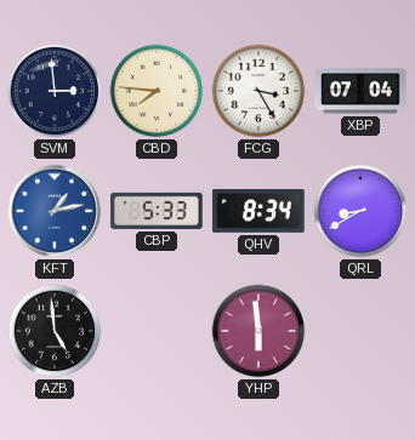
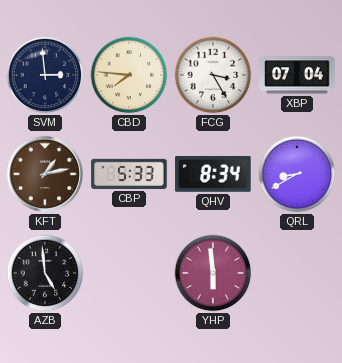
KFT dial: blue -> brown
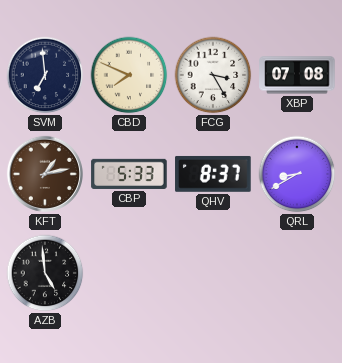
SVM: 2:59 -> 6:59
CBD: 7:46 -> 7:49
XBP: 07:04 -> 07:08
QHV: 8:34 -> 8:37
YHP: 5:59 -> none
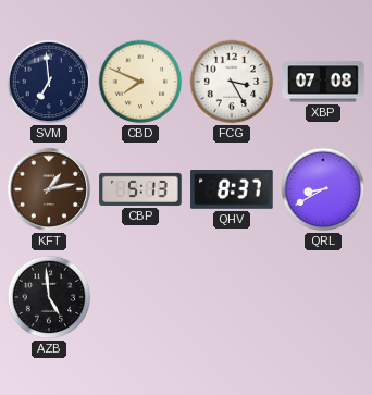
CBP: 5:33 -> 5:13
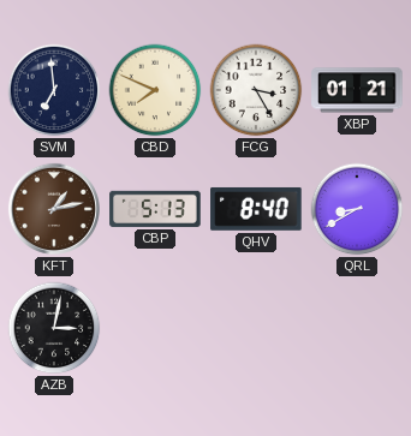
XBP: 07:08 -> 01:21
QHV: 8:37 -> 8:40
AZB: 4:59 -> 3:02
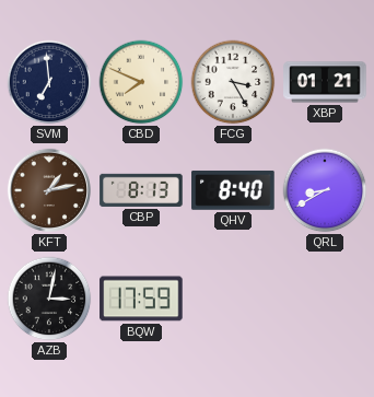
CBP: 5:13 -> 8:13
BQW: none -> 17:59
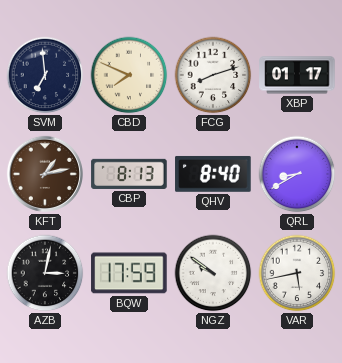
FCG: 3:25 -> 8:12
XBP: 01:21 -> 01:17
NGZ: none -> 9:51
VAR: none -> 5:43
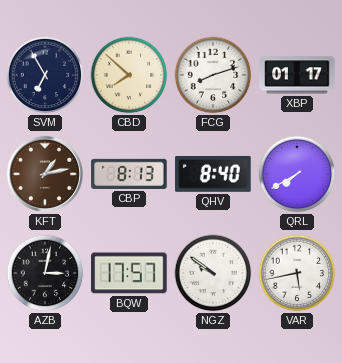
SVM: 6:59 -> 6:55
CBD: 7:49 -> 7:52
QRL: 8:40 -> 7:40
BQW: 17:59 -> 17:57
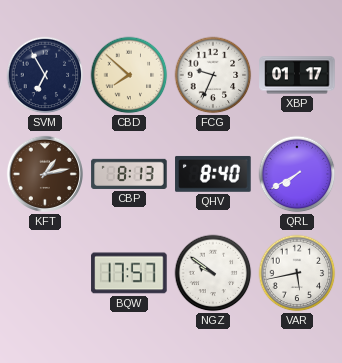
FCG: 8:12 -> 9:34
AZB: 3:02 -> none
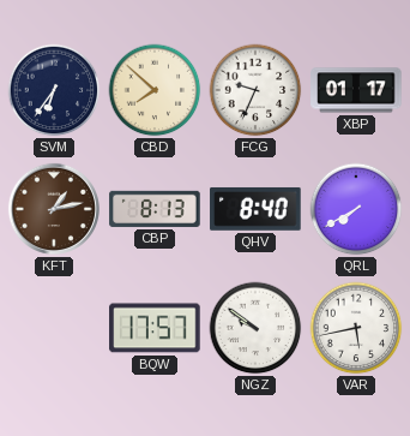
SVM: 6:55 -> 6:36
